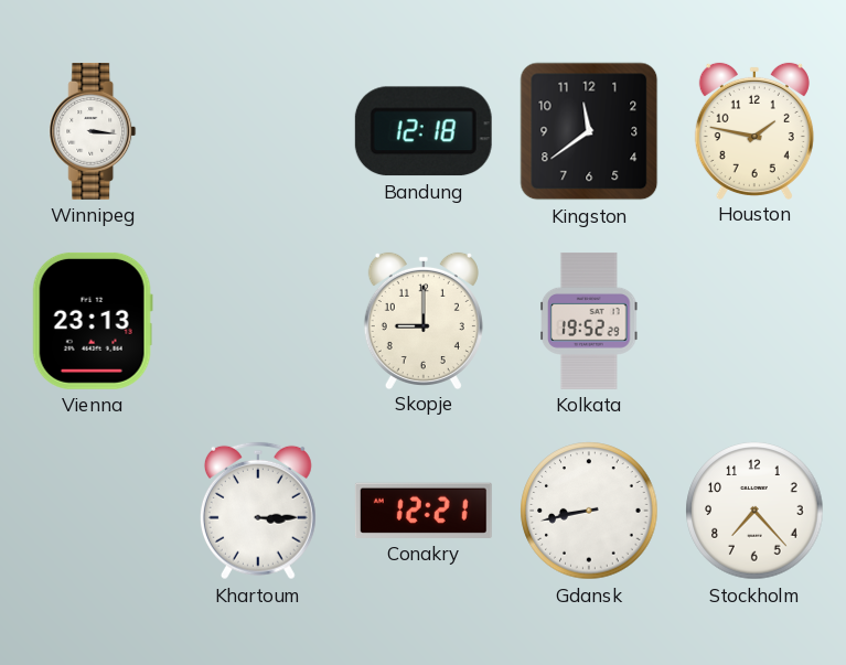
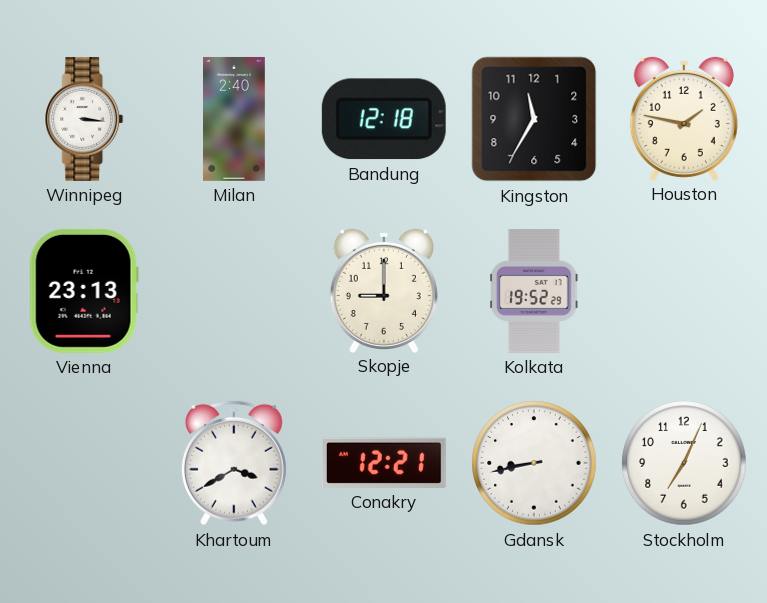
Milan: none -> 2:40
Kingston: 11:39 -> 11:35
Khartoum: 3:15 -> 3:40
Stockholm: 7:23 -> 7:04
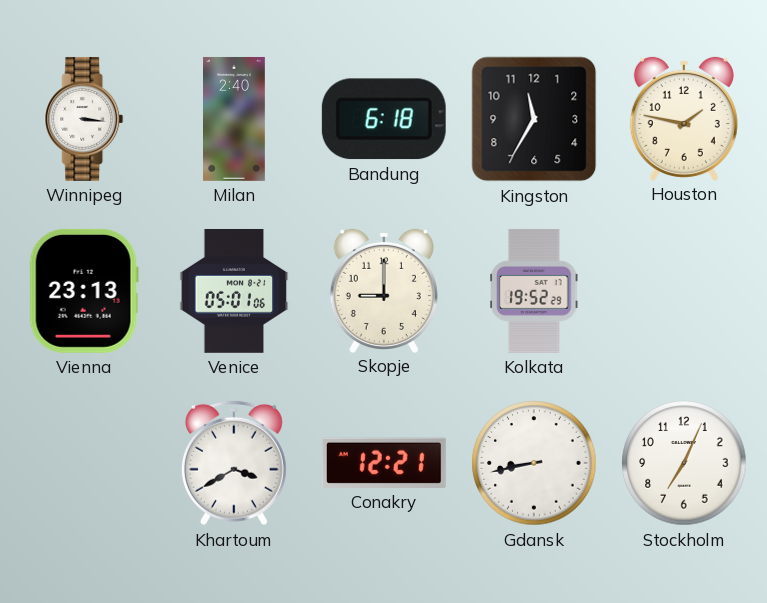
Bandung: 12:18 -> 6:18
Venice: none -> 05:01
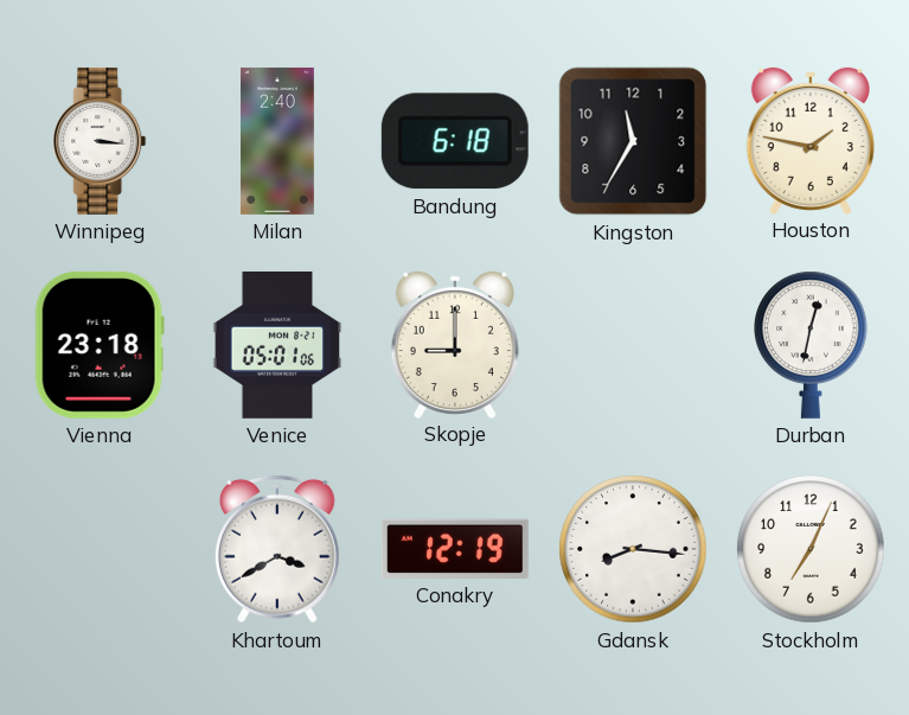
Vienna: 23:13 -> 23:18
Kolkata: 19:52 -> none
Durban: none -> 12:32
Conakry: 12:21 -> 12:19
Gdansk: 8:43 -> 8:16
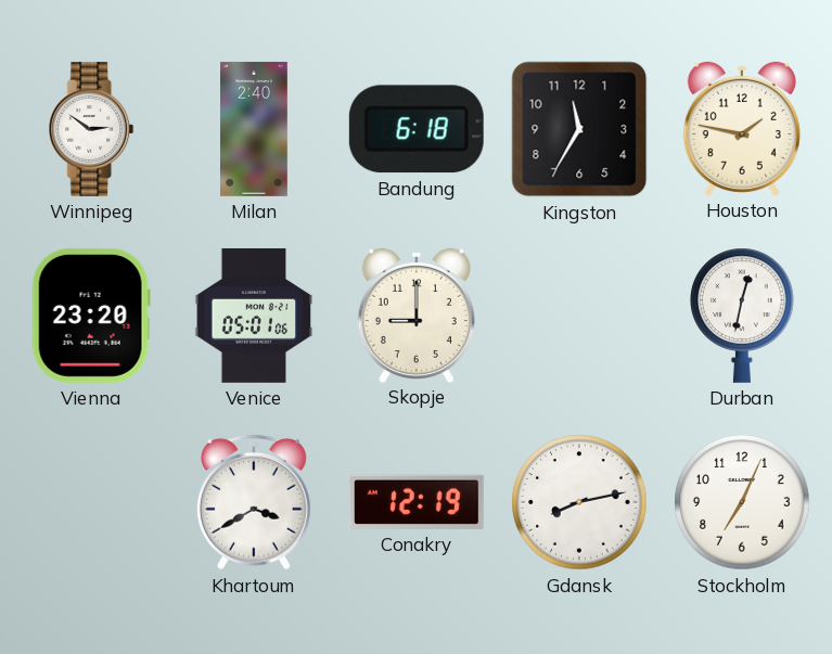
Winnipeg: 3:16 -> 2:51
Vienna: 23:18 -> 23:20
Gdansk: 8:16 -> 8:13
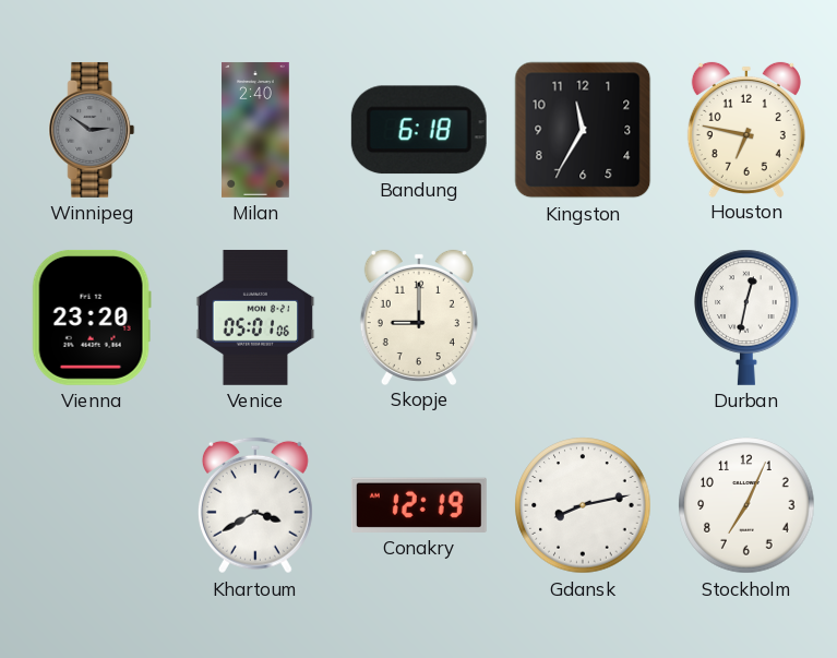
Winnipeg dial: white -> grey
Houston: 1:47 -> 6:47
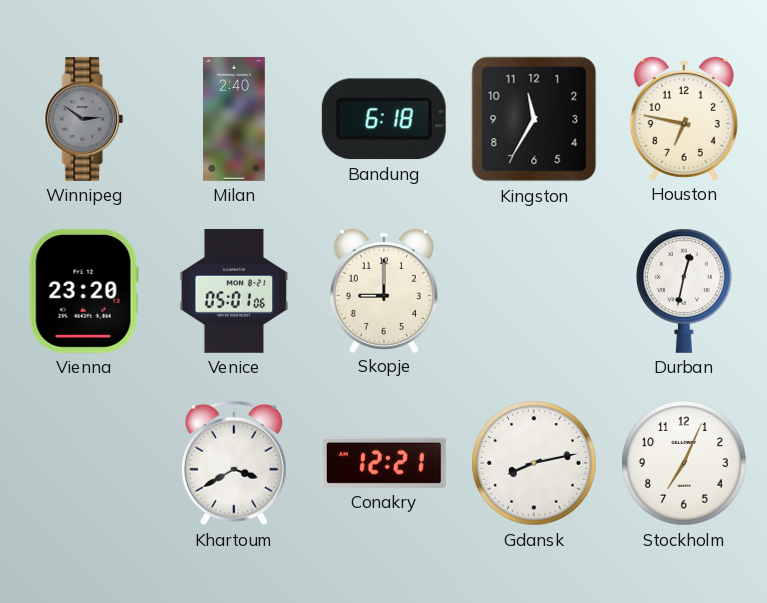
Conakry: 12:19 -> 12:21
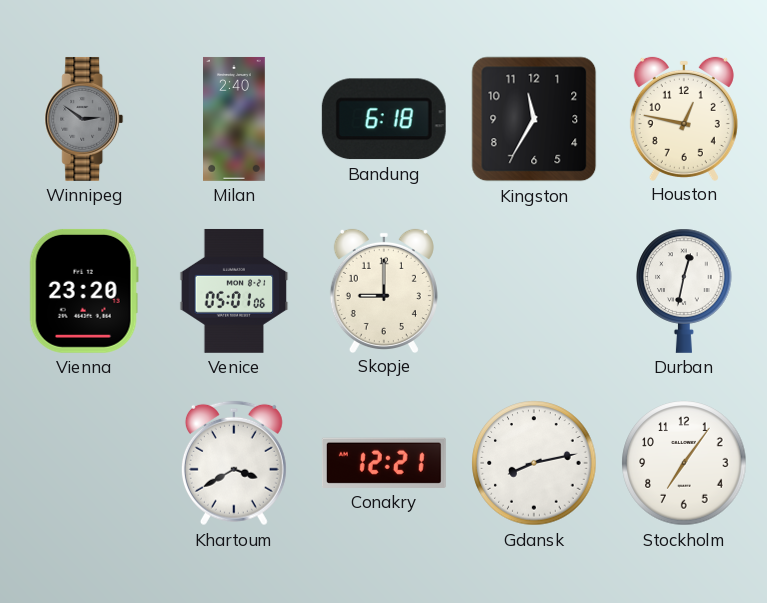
Houston: 6:47 -> 12:47
Stockholm: 7:04 -> 7:06
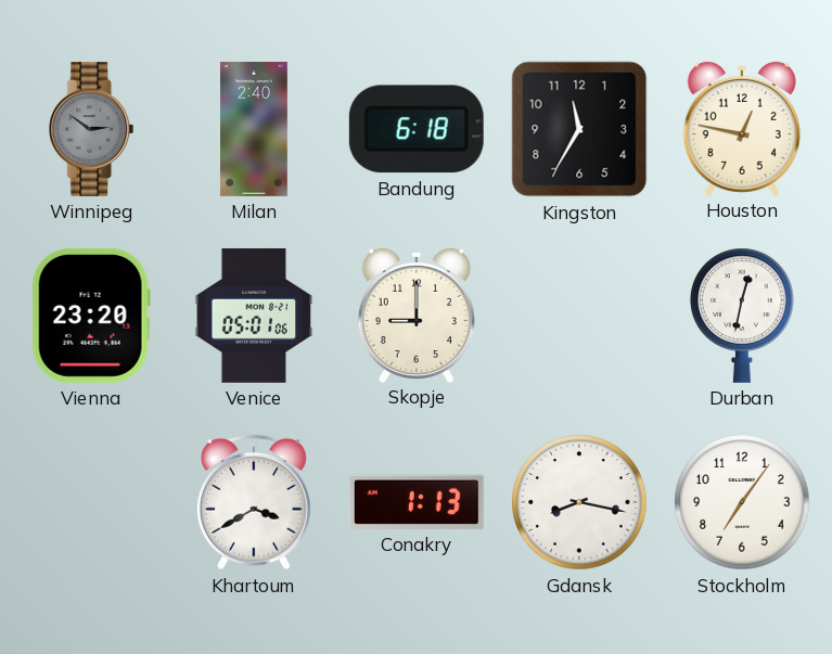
Conakry: 12:21 -> 1:13
Gdansk: 8:13 -> 8:17
